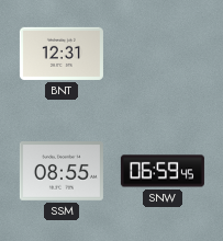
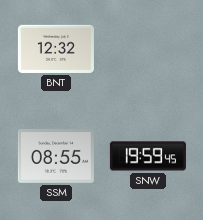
BNT: 12:31 -> 12:32
SNW: 06:59 -> 19:59
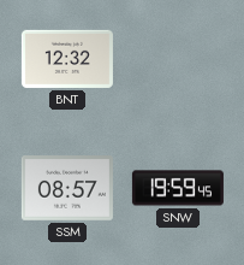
SSM: 08:55 -> 08:57
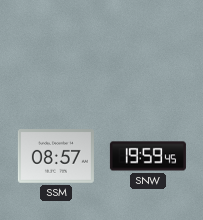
BNT: 12:32 -> none
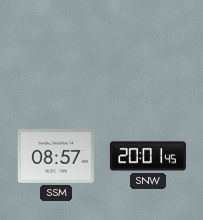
SNW: 19:59 -> 20:01
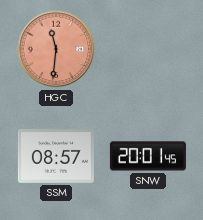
HGC: none -> 11:31
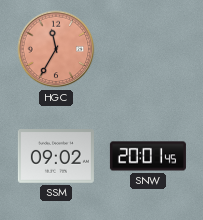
HGC: 11:31 -> 11:35
SSM: 08:57 -> 09:02
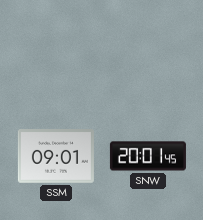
HGC: 11:35 -> none
SSM: 09:02 -> 09:01
